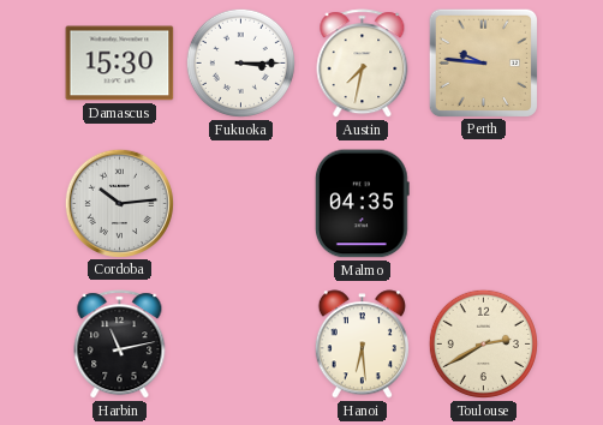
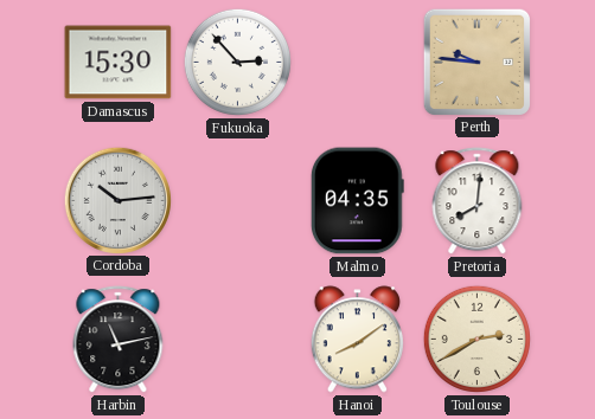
Fukuoka: 3:15 -> 2:53
Austin: 7:32 -> none
Pretoria: none -> 8:01
Hanoi: 6:29 -> 8:09
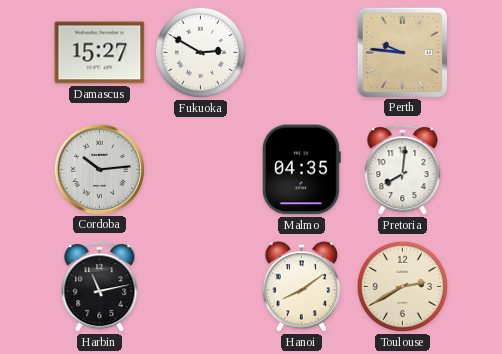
Damascus: 15:30 -> 15:27
Fukuoka: 2:53 -> 2:50
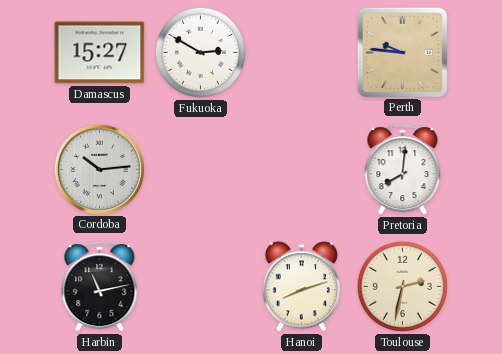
Malmo: 04:35 -> none
Hanoi: 8:09 -> 8:12
Toulouse: 2:40 -> 2:32
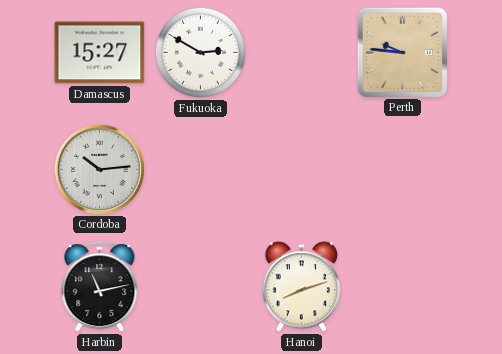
Pretoria: 8:01 -> none
Toulouse: 2:32 -> none
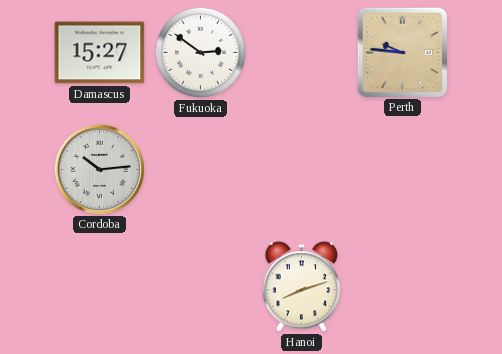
Fukuoka: 2:50 -> 2:51
Harbin: 11:13 -> none
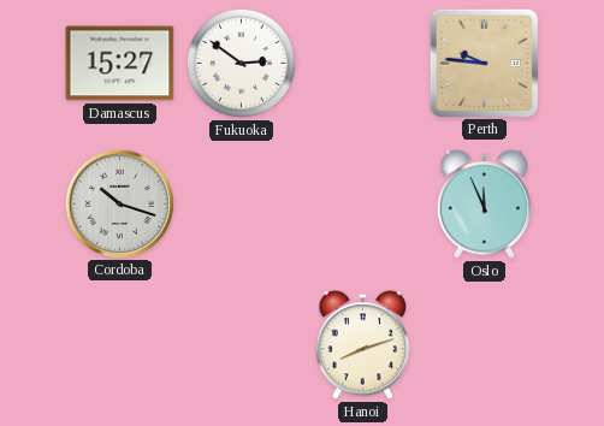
Cordoba: 10:14 -> 10:18
Oslo: none -> 11:56
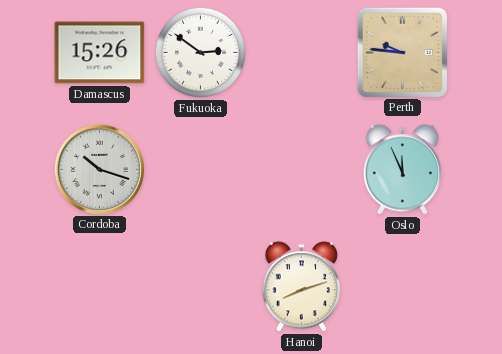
Damascus: 15:27 -> 15:26
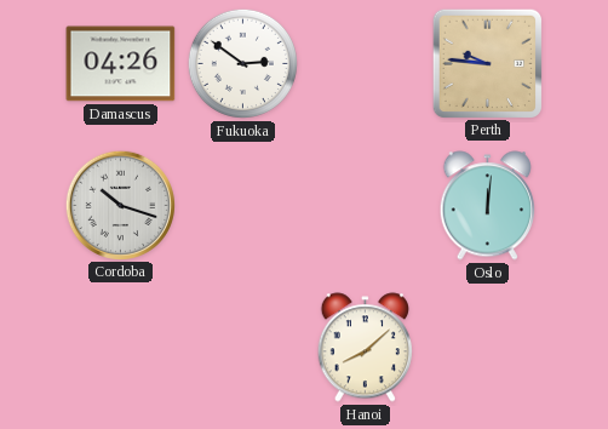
Damascus: 15:26 -> 04:26
Oslo: 11:56 -> 12:01
Hanoi: 8:12 -> 8:08
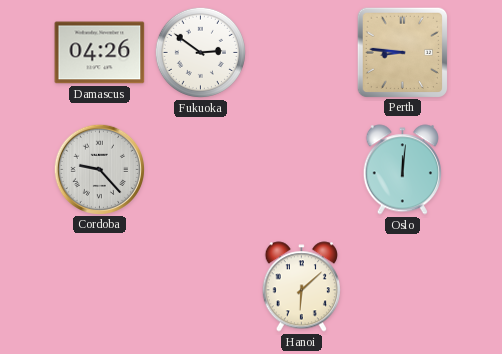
Perth: 9:46 -> 8:46
Cordoba: 10:18 -> 9:23
Hanoi: 8:08 -> 6:08
